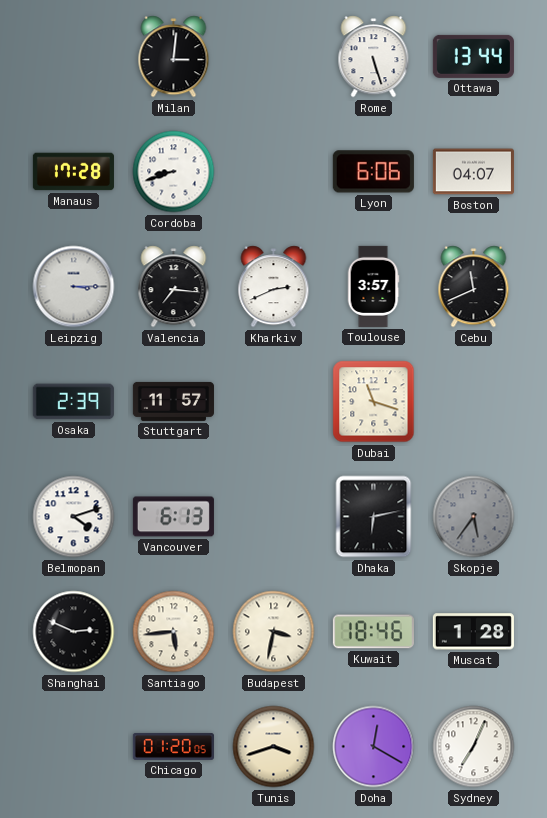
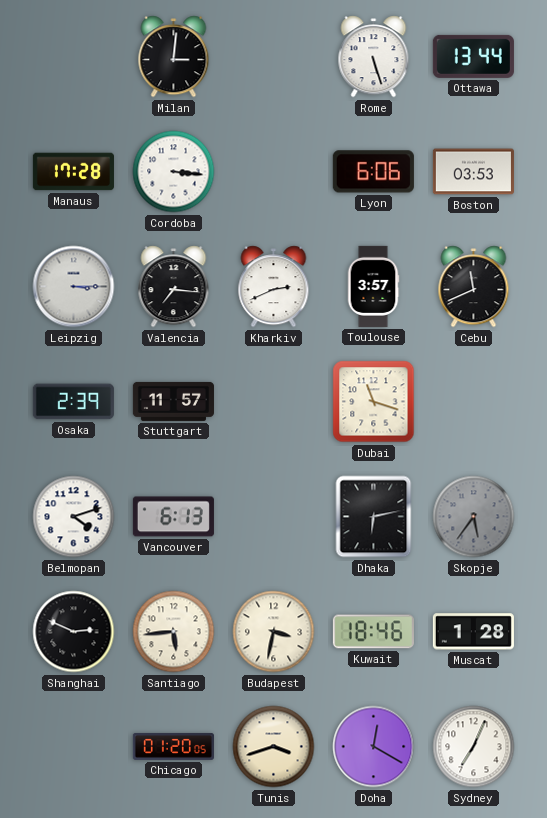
Cordoba: 8:42 -> 3:16
Boston: 04:07 -> 03:53
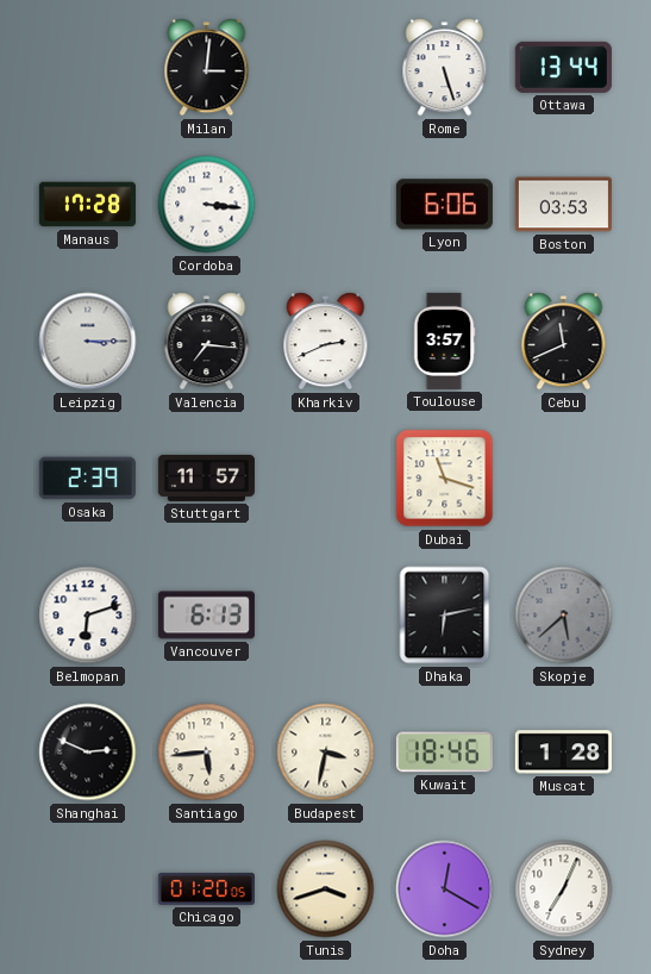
Belmopan: 4:12 -> 6:12
Skopje: 5:36 -> 5:38
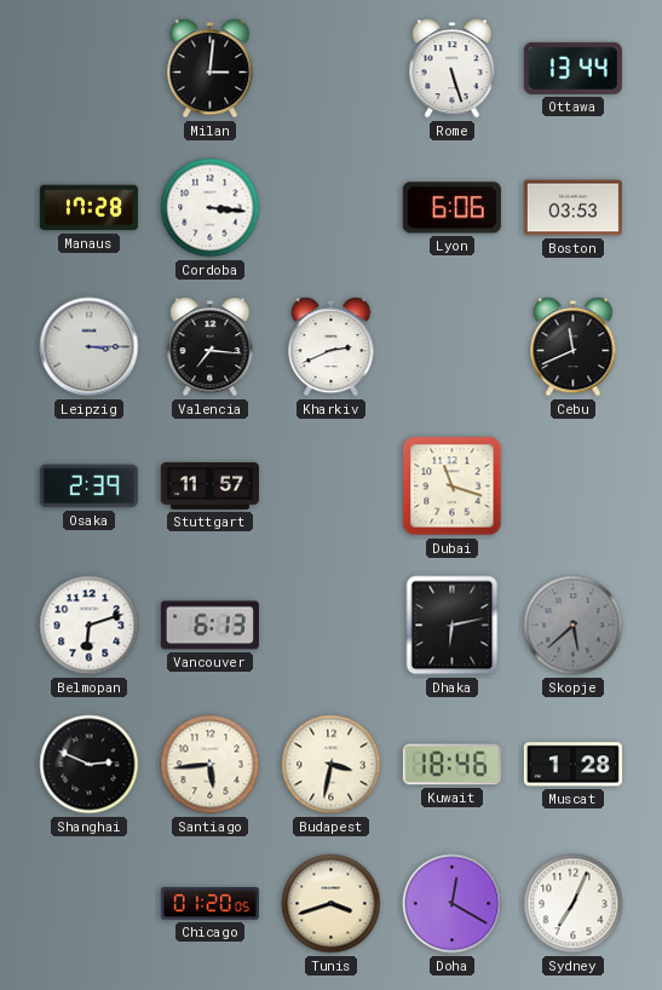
Toulouse: 3:57 -> none
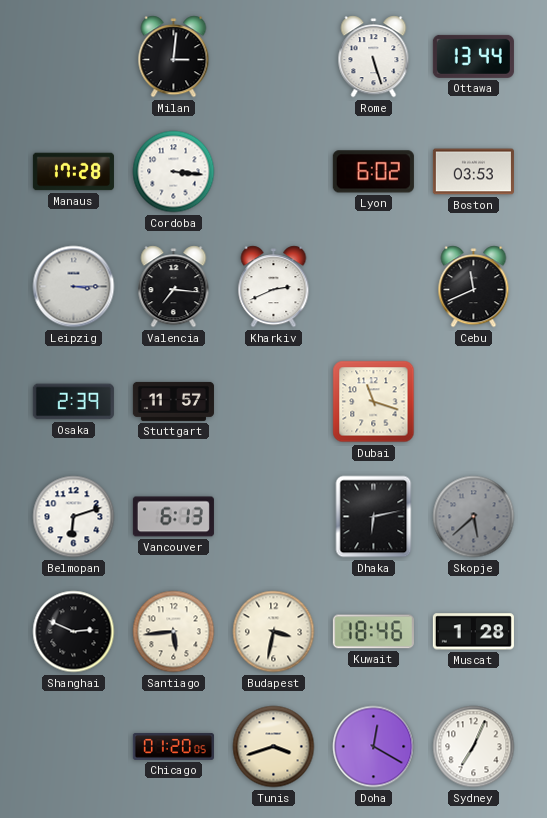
Lyon: 6:06 -> 6:02
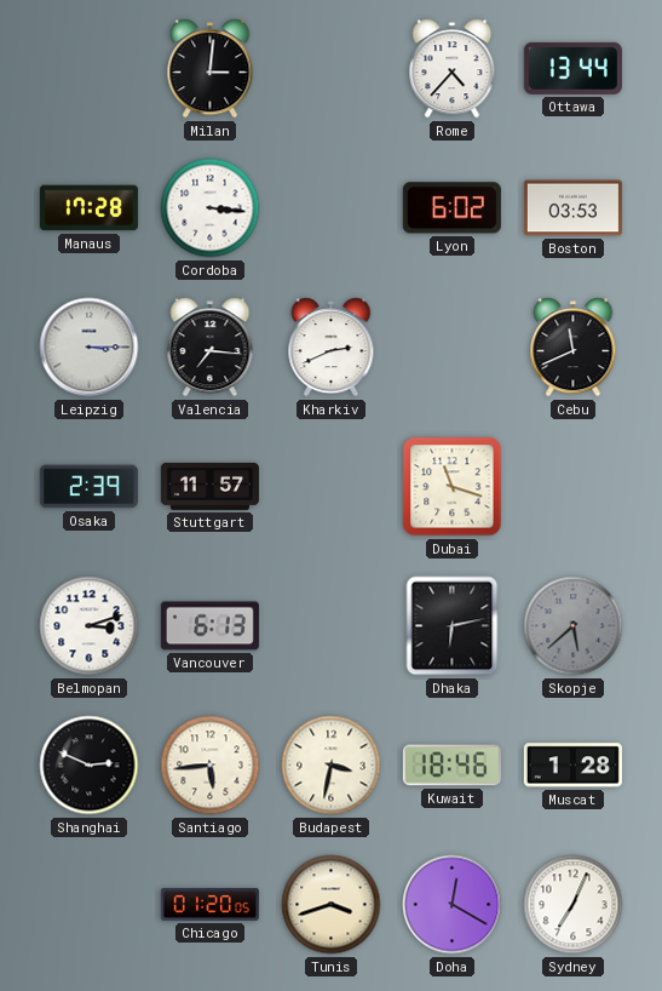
Rome: 5:27 -> 4:37
Belmopan: 6:12 -> 3:12
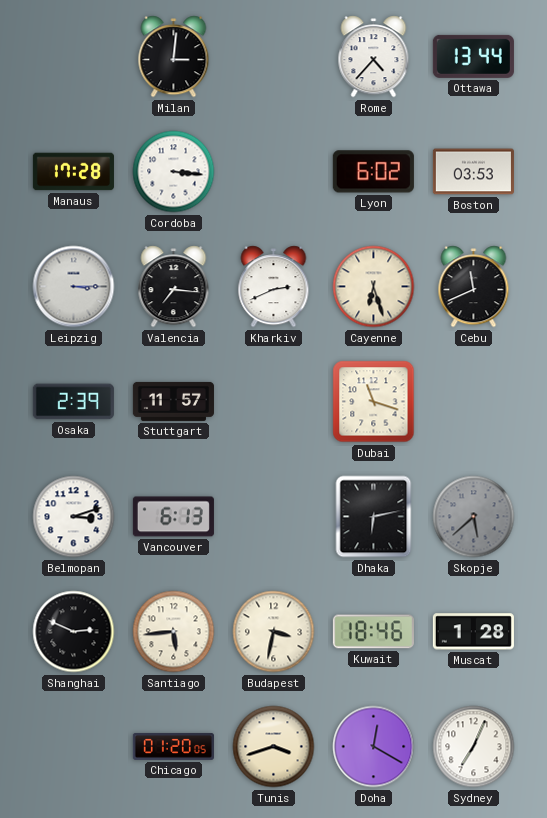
Cayenne: none -> 6:27
